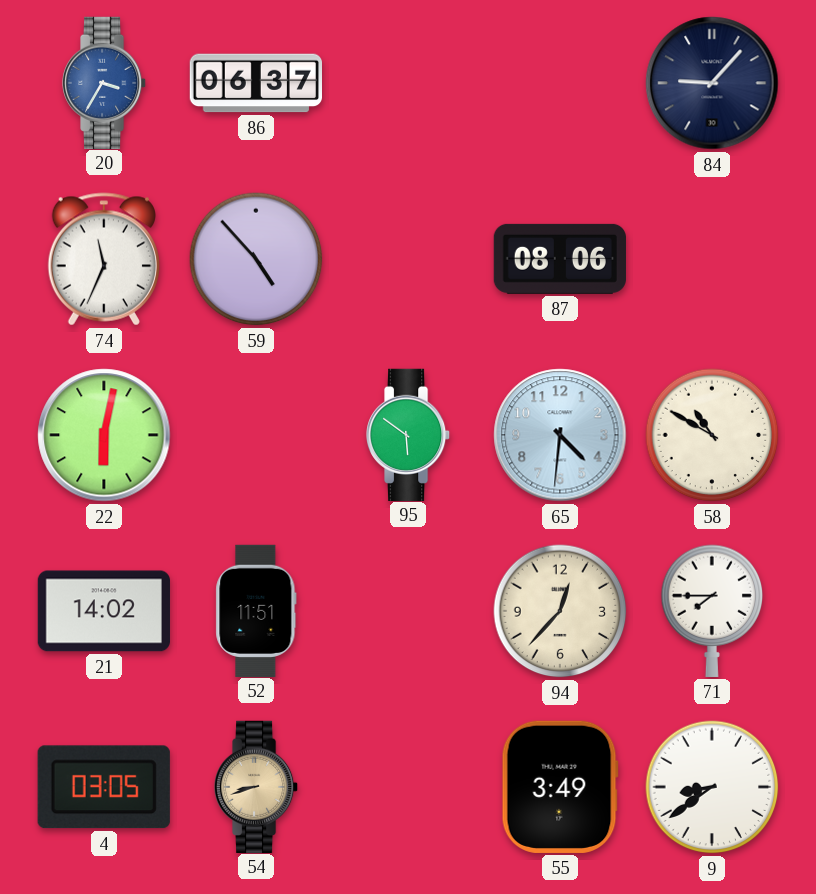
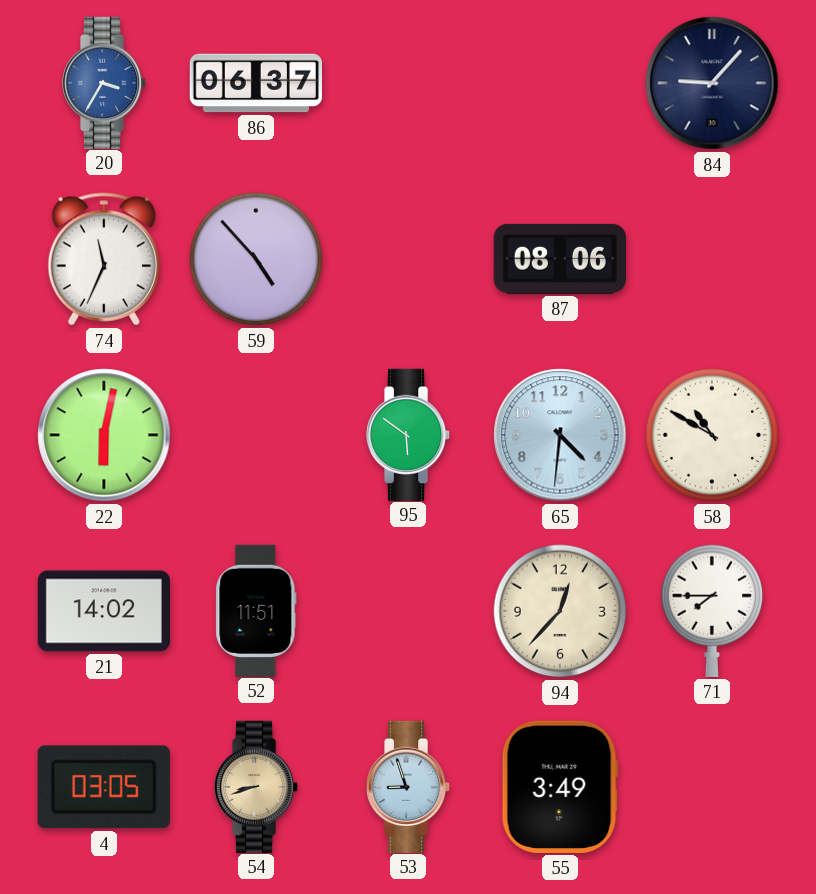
53: none -> 8:57
9: 8:39 -> none
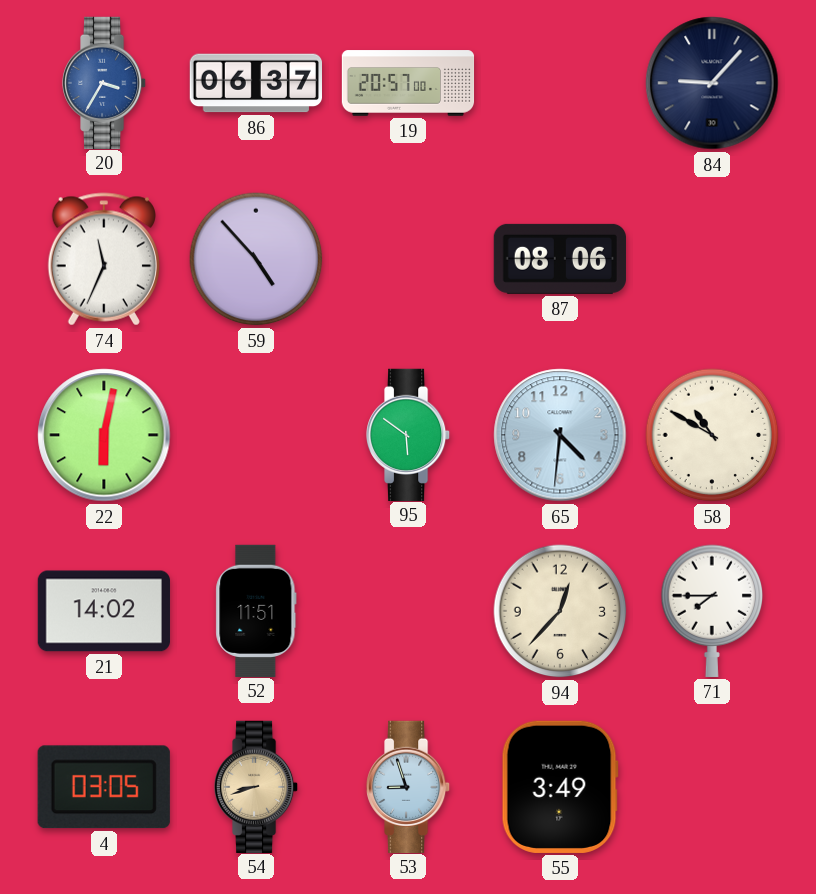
19: none -> 20:57
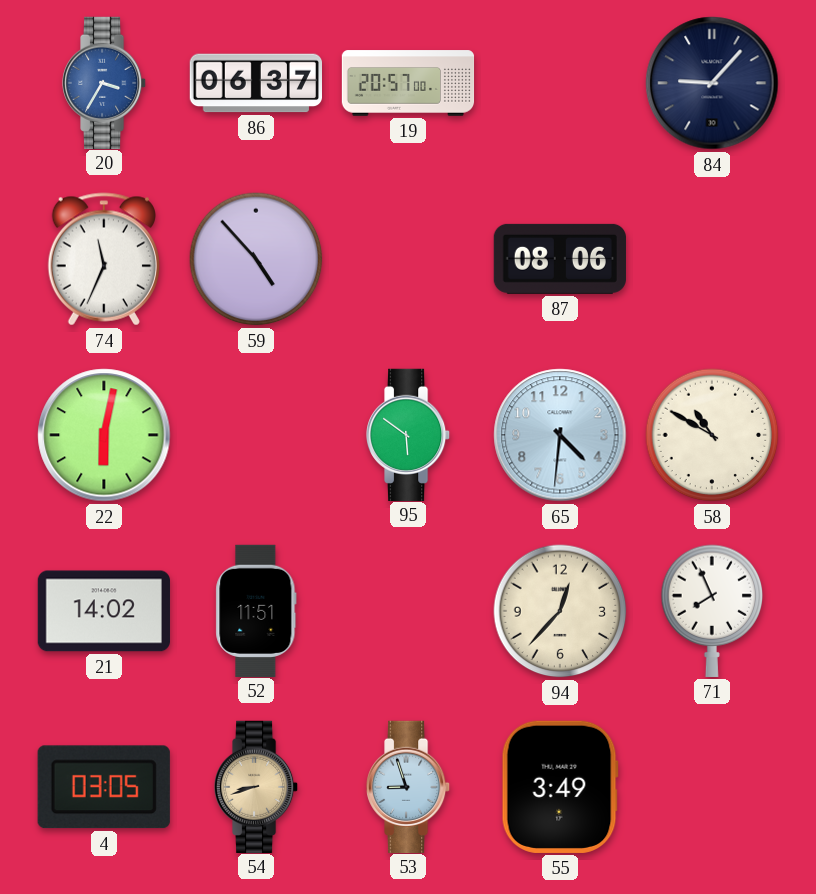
71: 7:45 -> 7:56
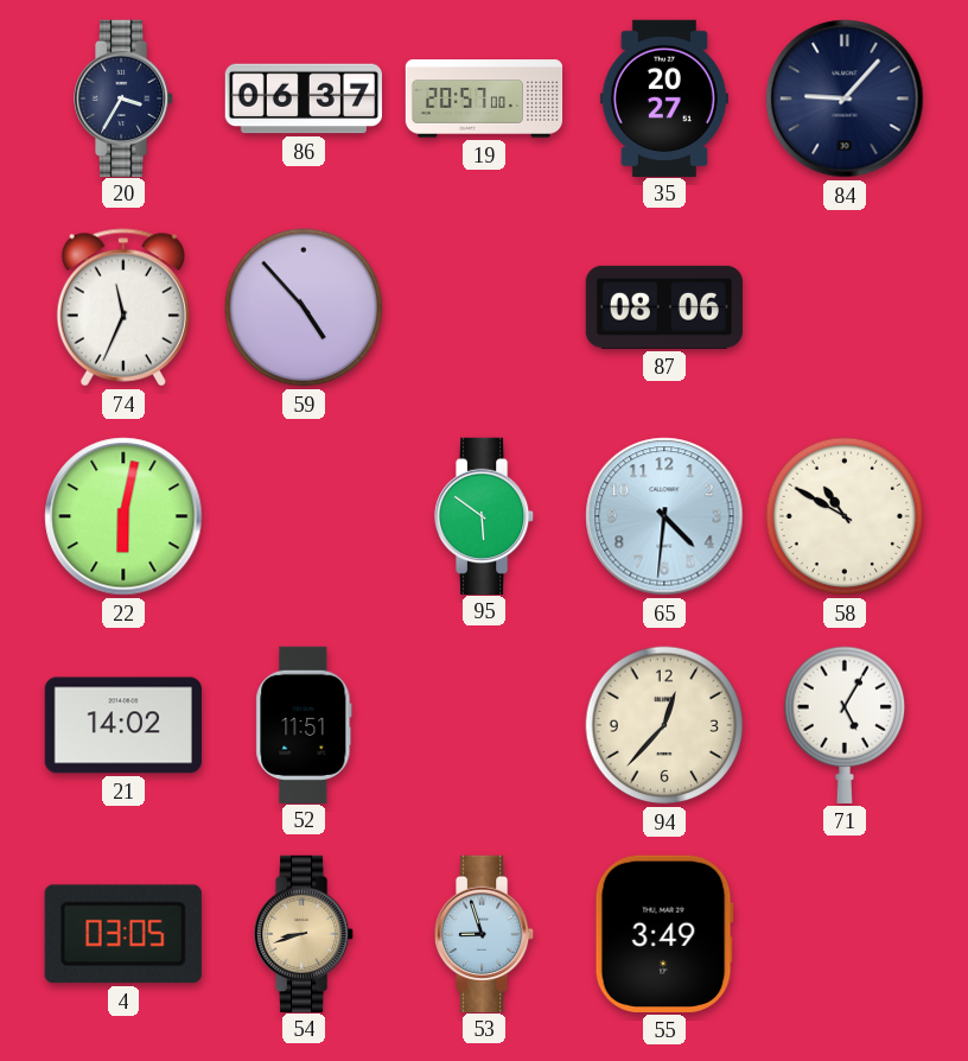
20 dial: blue -> navy
35: none -> 20:27
71: 7:56 -> 5:05
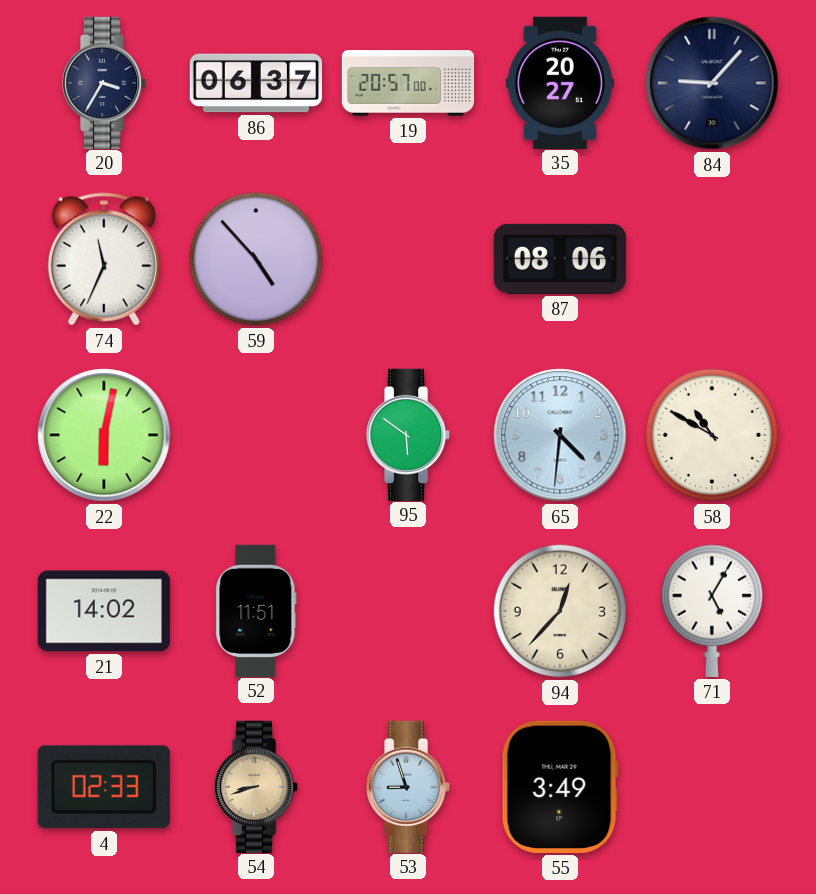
4: 03:05 -> 02:33
